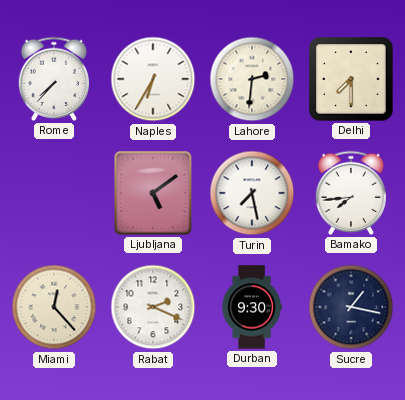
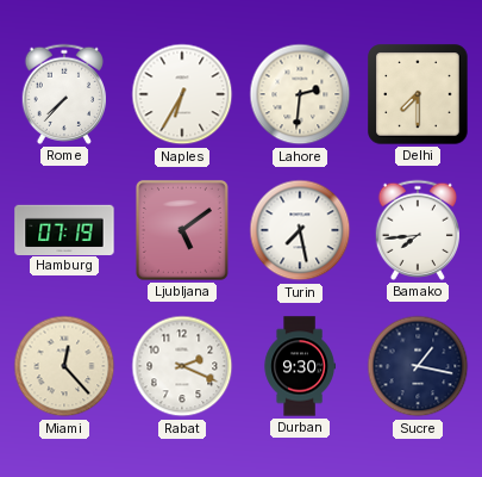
Hamburg: none -> 07:19
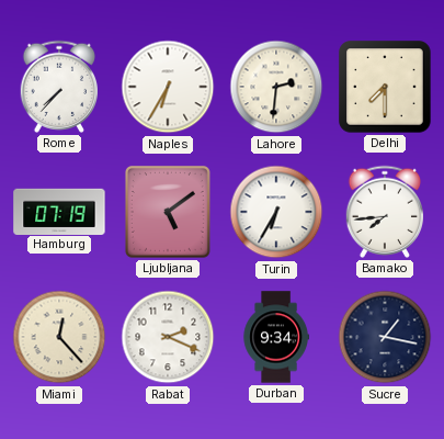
Turin: 7:28 -> 6:35
Durban: 9:30 -> 9:34
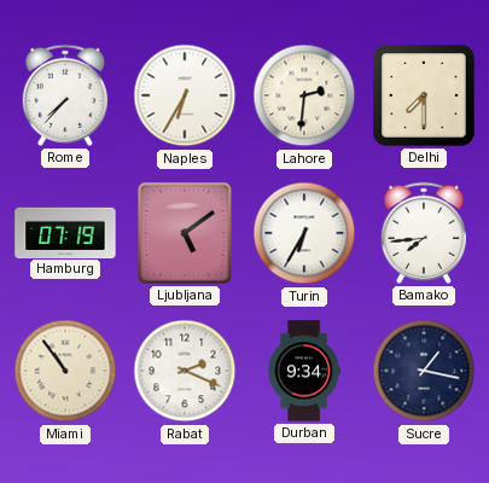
Miami: 12:23 -> 10:54
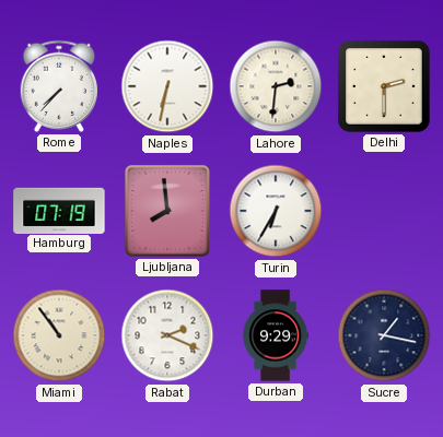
Naples: 6:35 -> 6:32
Delhi: 7:30 -> 2:30
Ljubljana: 5:09 -> 7:59
Bamako: 7:44 -> none
Durban: 9:34 -> 9:29
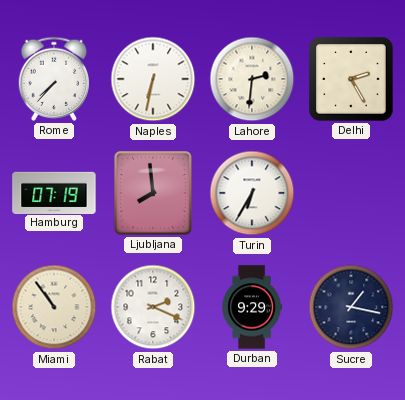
Delhi: 2:30 -> 2:25
